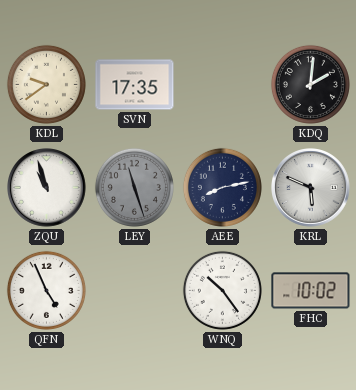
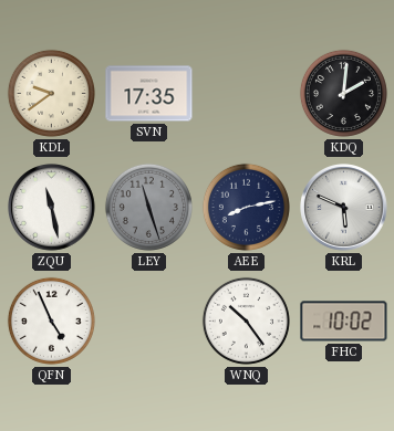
ZQU: 10:57 -> 11:28
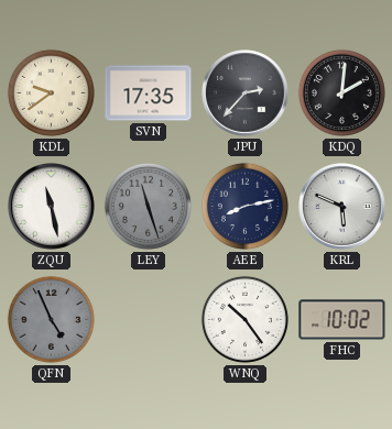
JPU: none -> 2:37
QFN dial: white -> grey
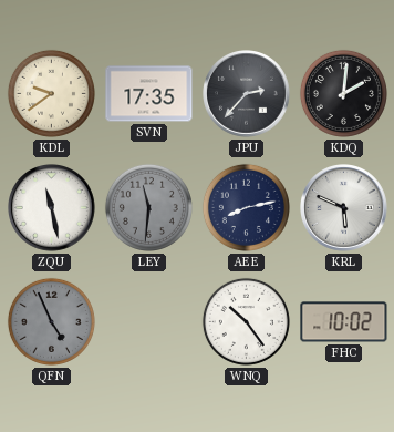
LEY: 11:27 -> 11:31
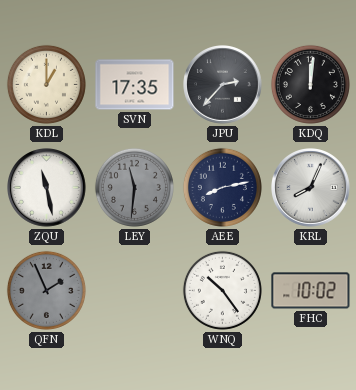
KDL: 9:39 -> 1:00
KDQ: 2:01 -> 12:01
KRL: 5:49 -> 8:04
QFN: 4:56 -> 1:56
